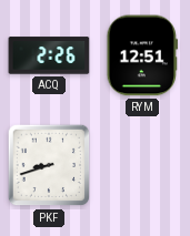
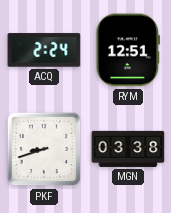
ACQ: 2:26 -> 2:24
MGN: none -> 03:38
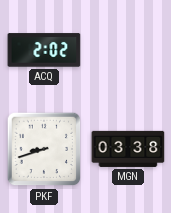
ACQ: 2:24 -> 2:02
RYM: 12:51 -> none
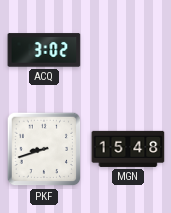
ACQ: 2:02 -> 3:02
MGN: 03:38 -> 15:48
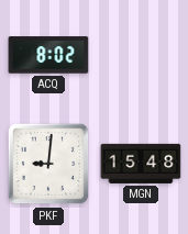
ACQ: 3:02 -> 8:02
PKF: 8:42 -> 9:01
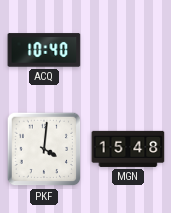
ACQ: 8:02 -> 10:40
PKF: 9:01 -> 4:01
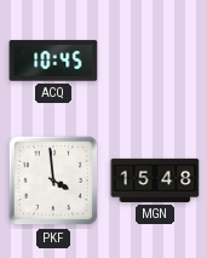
ACQ: 10:40 -> 10:45
PKF: 4:01 -> 3:59
